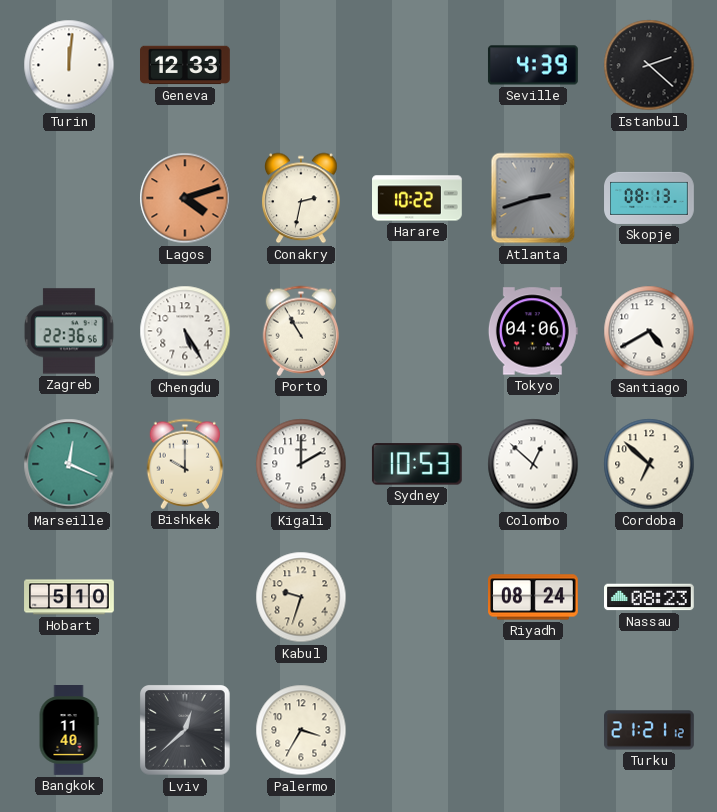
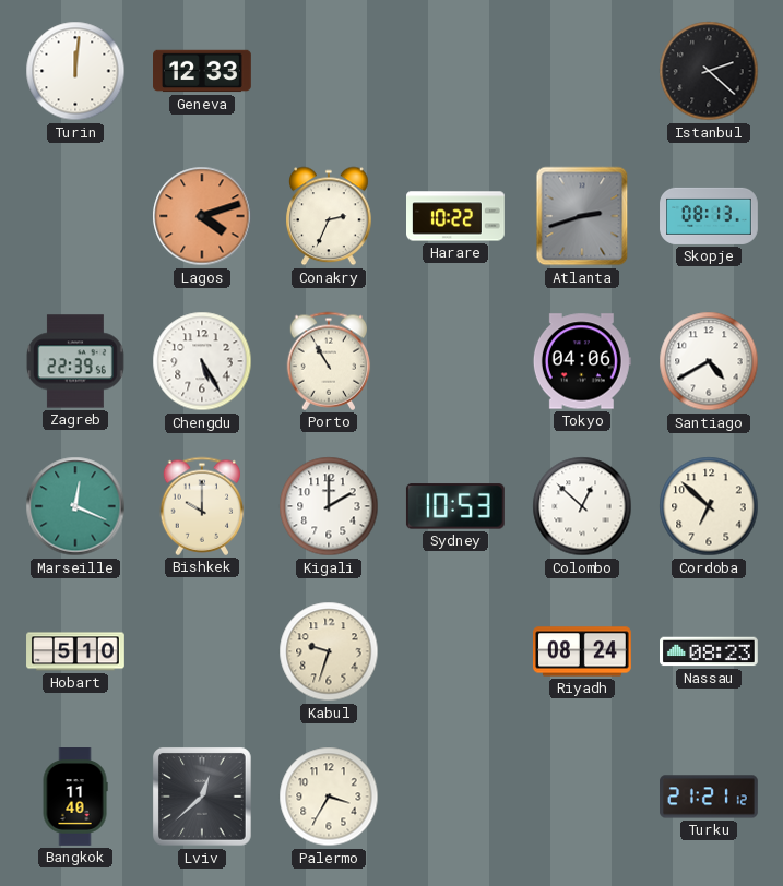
Seville: 4:39 -> none
Conakry: 2:32 -> 2:34
Zagreb: 22:36 -> 22:39
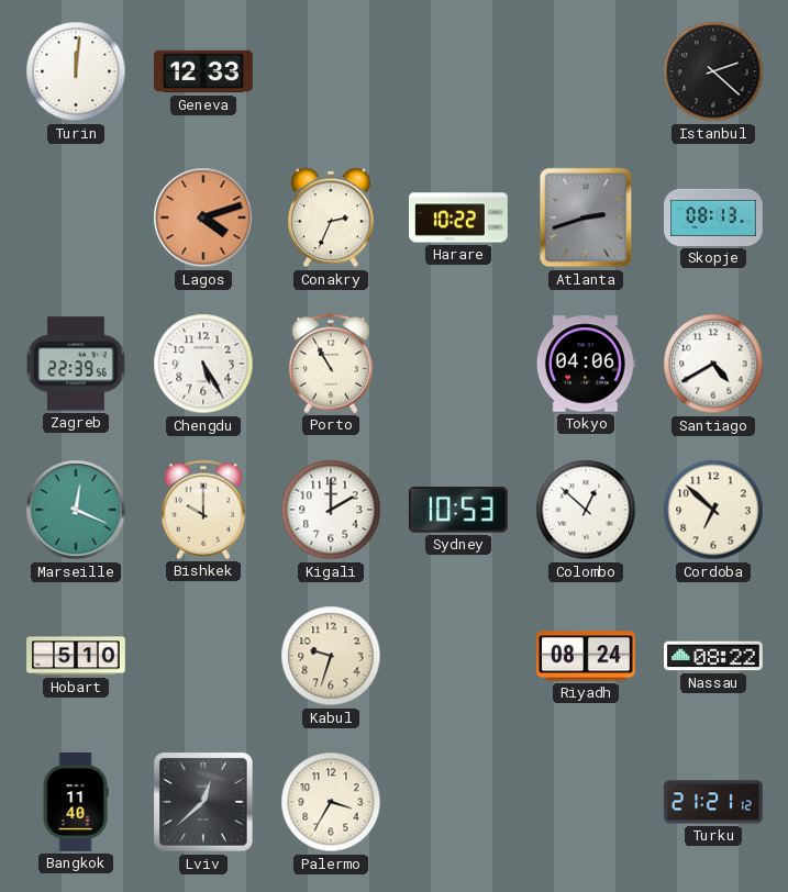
Nassau: 08:23 -> 08:22
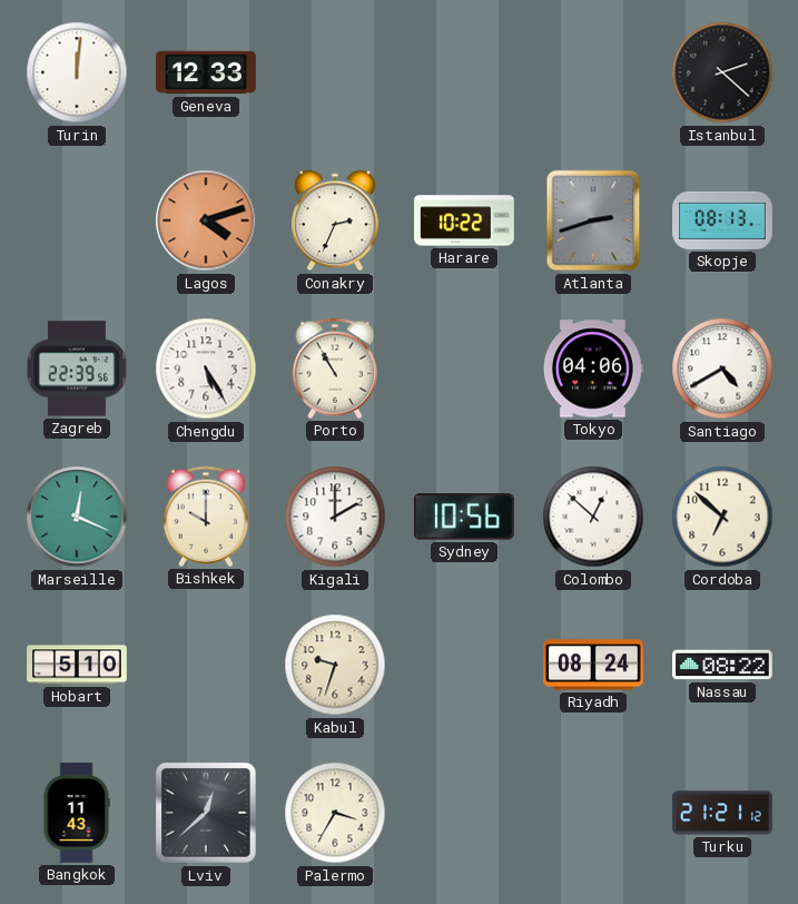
Sydney: 10:53 -> 10:56
Bangkok: 11:40 -> 11:43
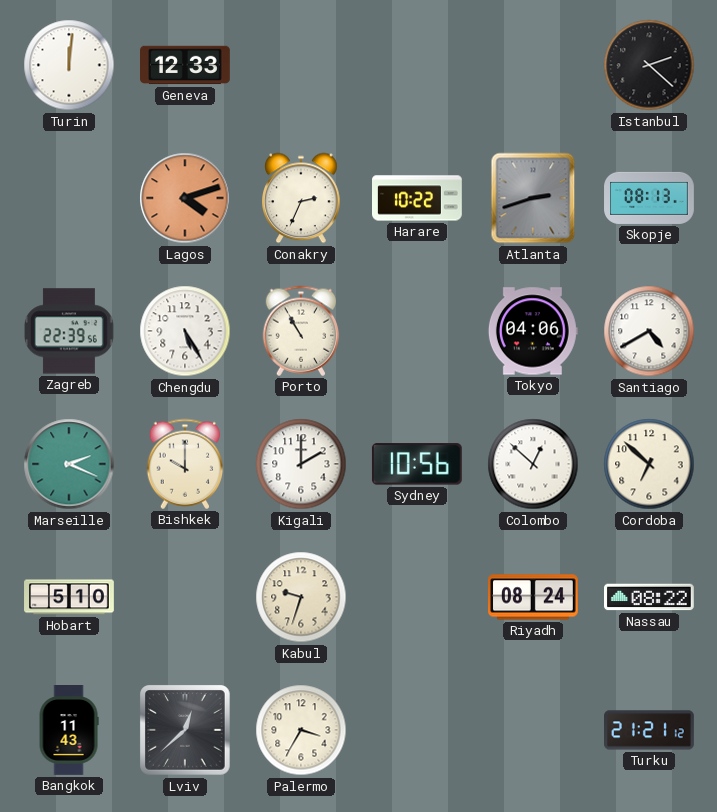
Marseille: 12:19 -> 2:19
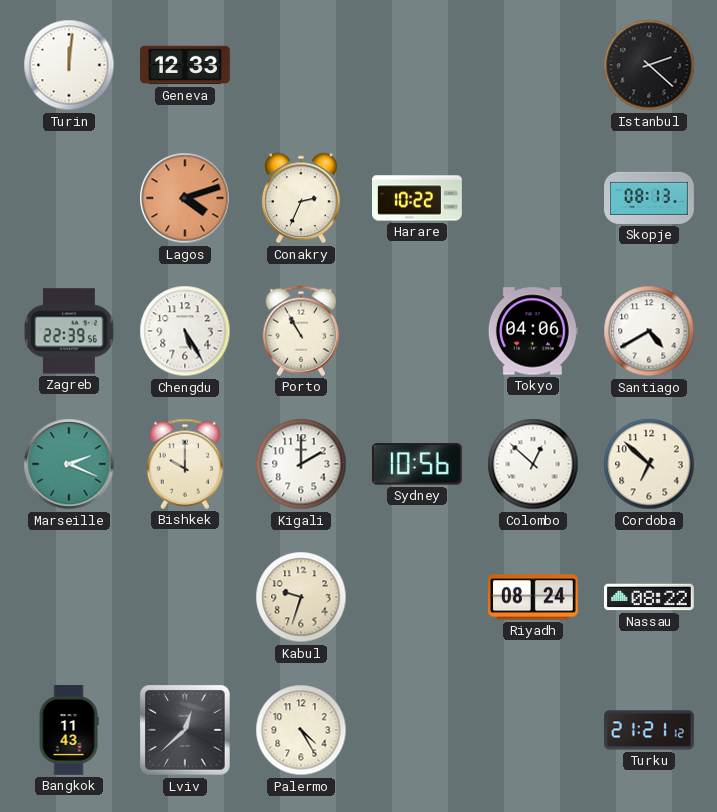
Atlanta: 2:42 -> none
Hobart: 5:10 -> none
Palermo: 3:35 -> 4:25
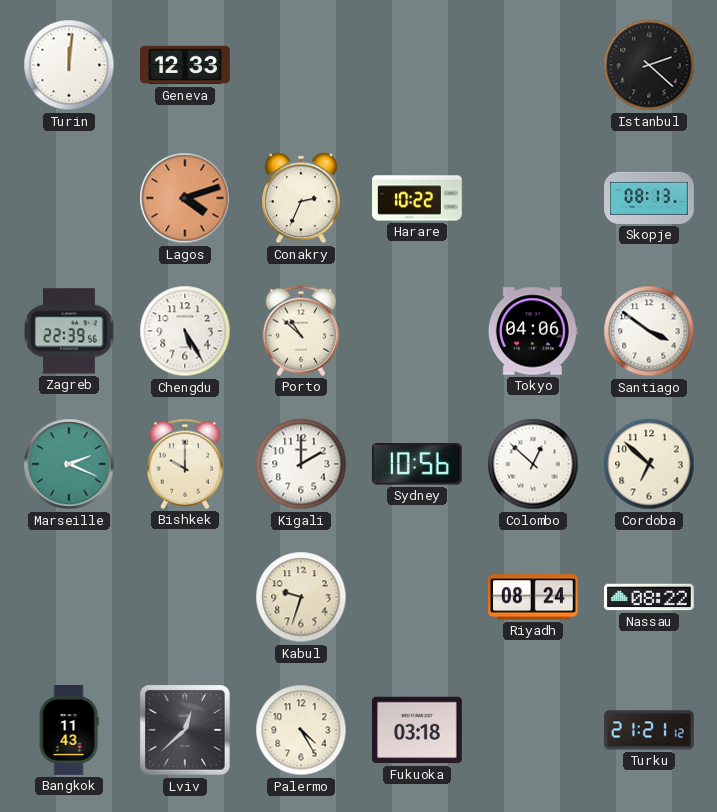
Porto: 10:55 -> 10:52
Santiago: 4:40 -> 3:51
Fukuoka: none -> 03:18
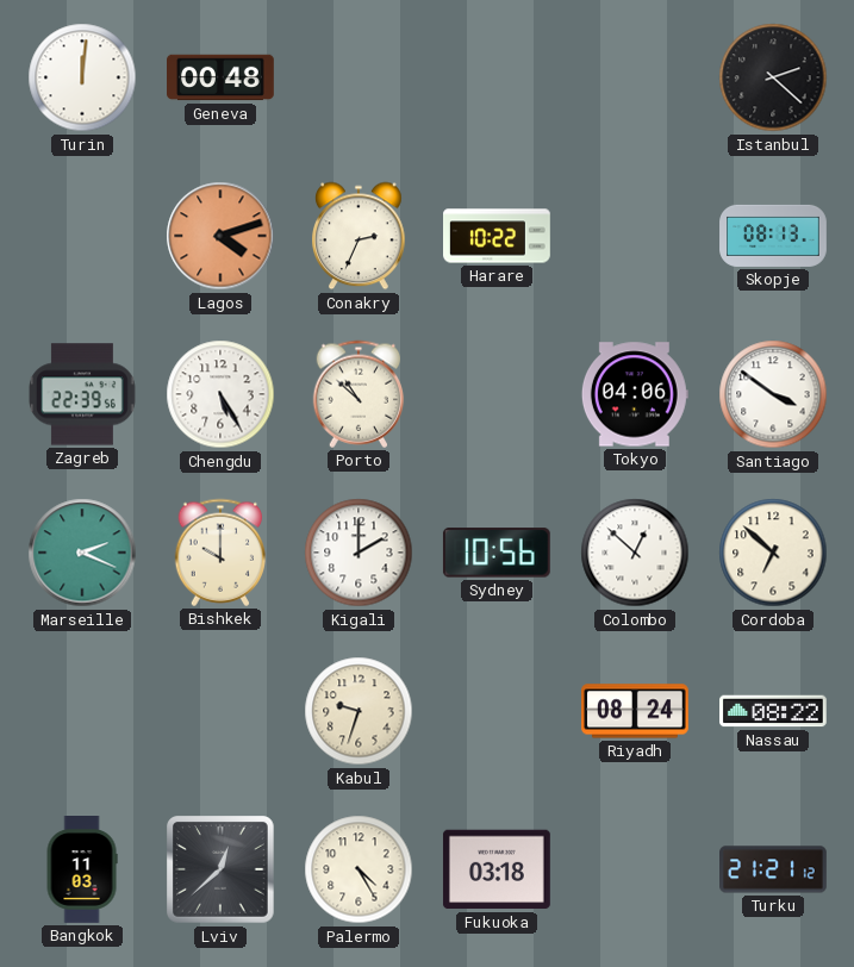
Geneva: 12:33 -> 00:48
Bangkok: 11:43 -> 11:03
